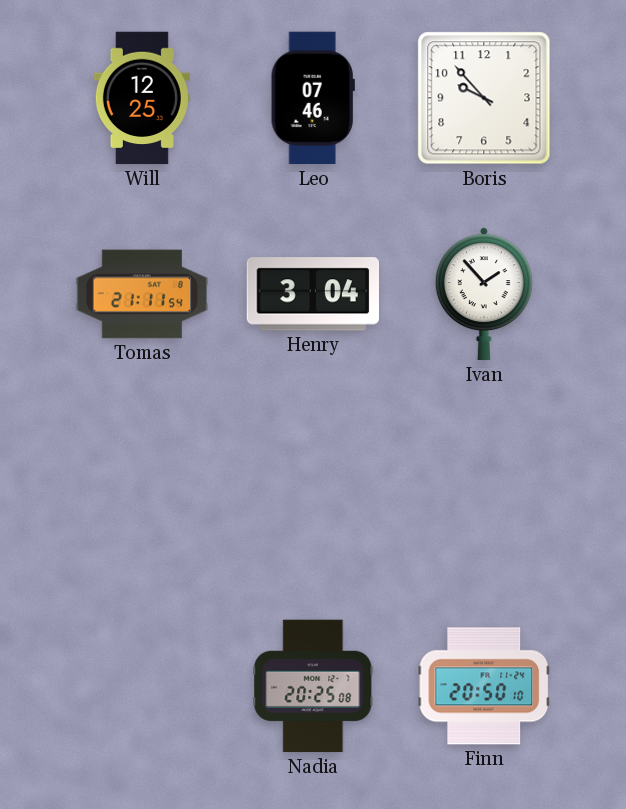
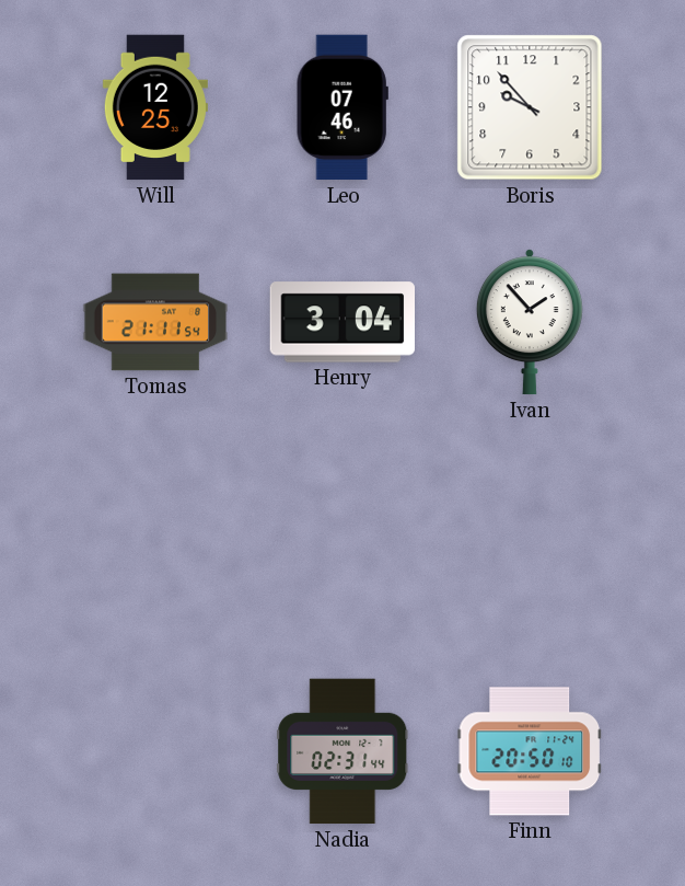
Nadia: 20:25 -> 02:31
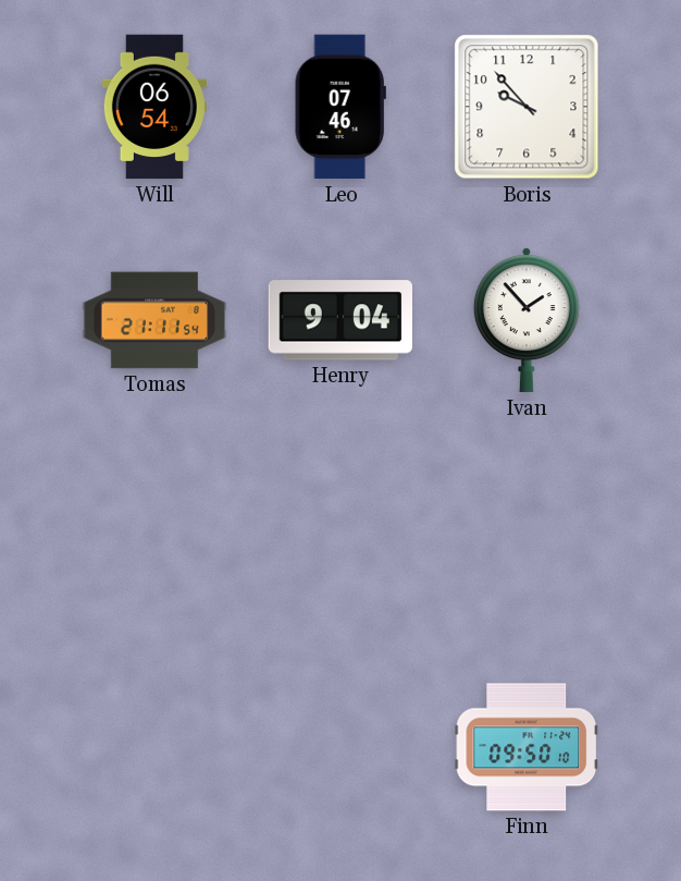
Will: 12:25 -> 06:54
Henry: 3:04 -> 9:04
Nadia: 02:31 -> none
Finn: 20:50 -> 09:50
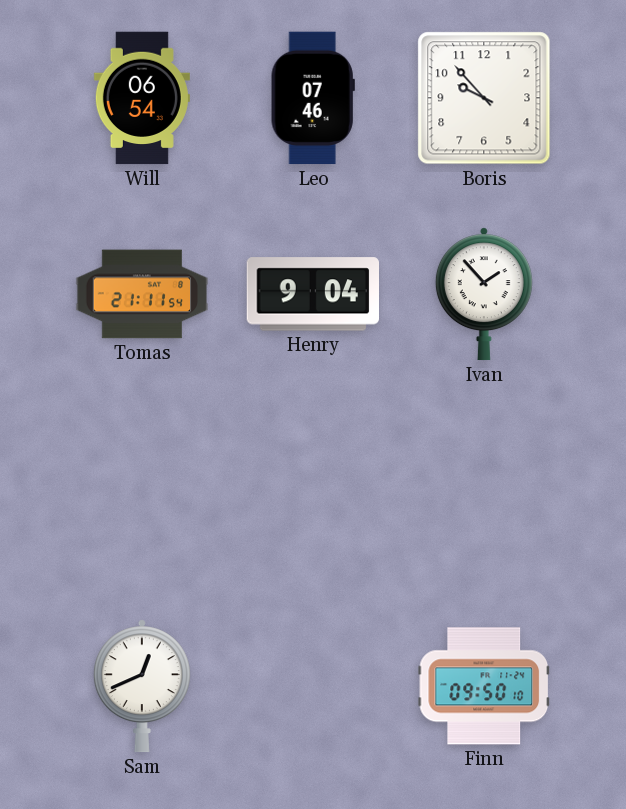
Sam: none -> 12:41
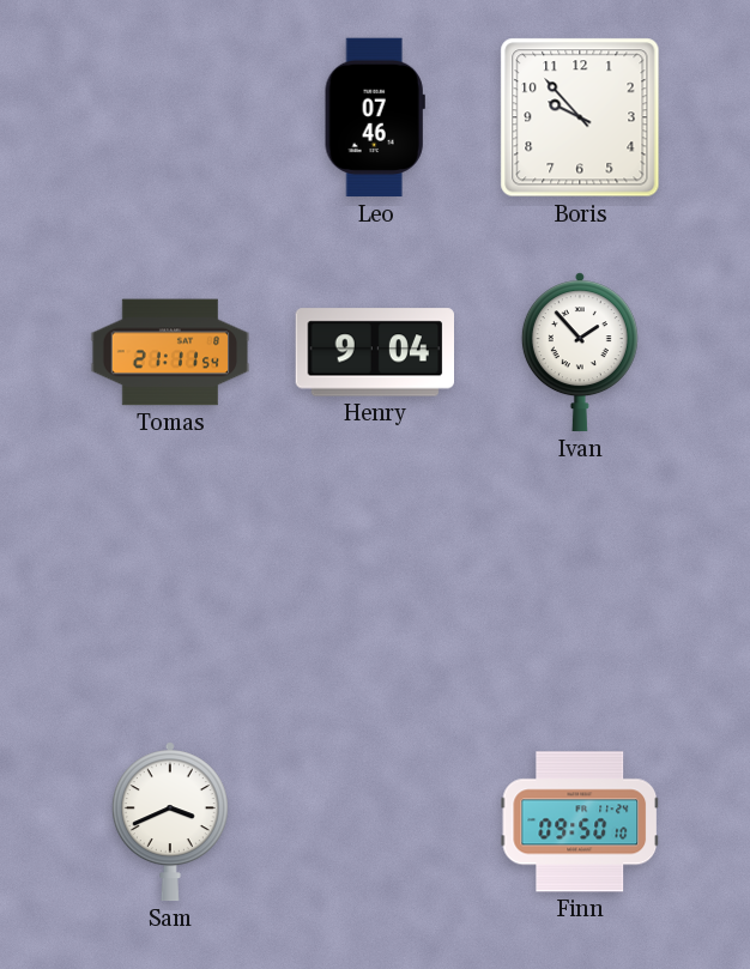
Will: 06:54 -> none
Sam: 12:41 -> 3:41
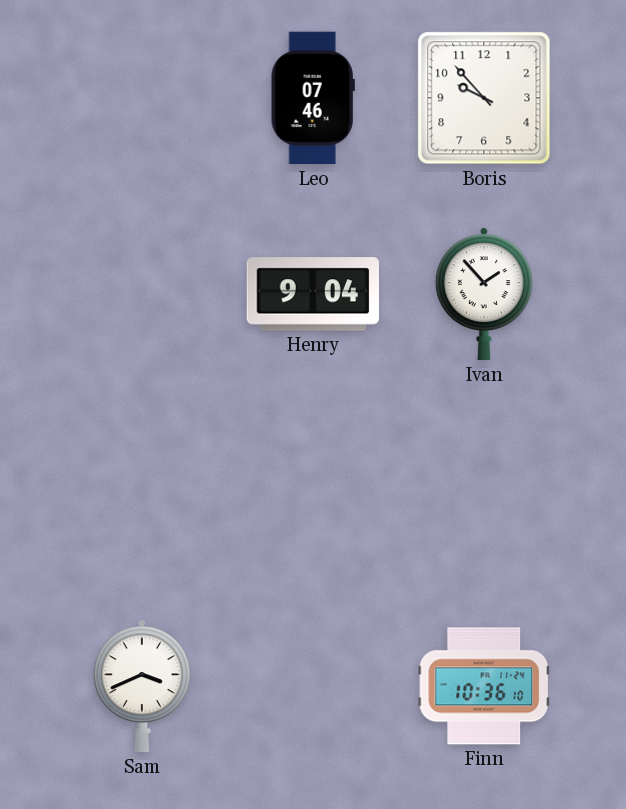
Tomas: 21:11 -> none
Finn: 09:50 -> 10:36
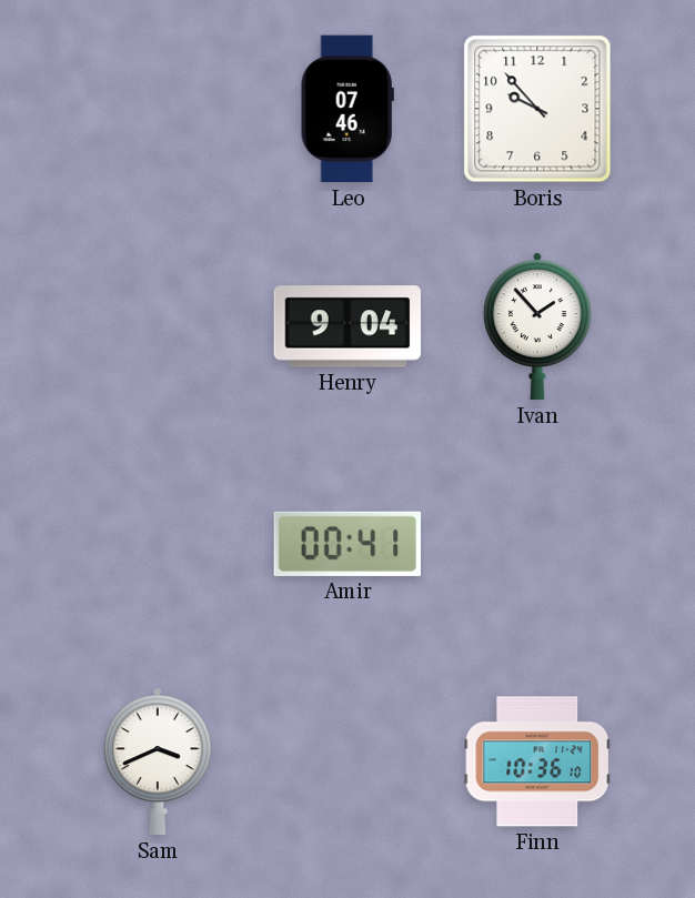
Amir: none -> 00:41
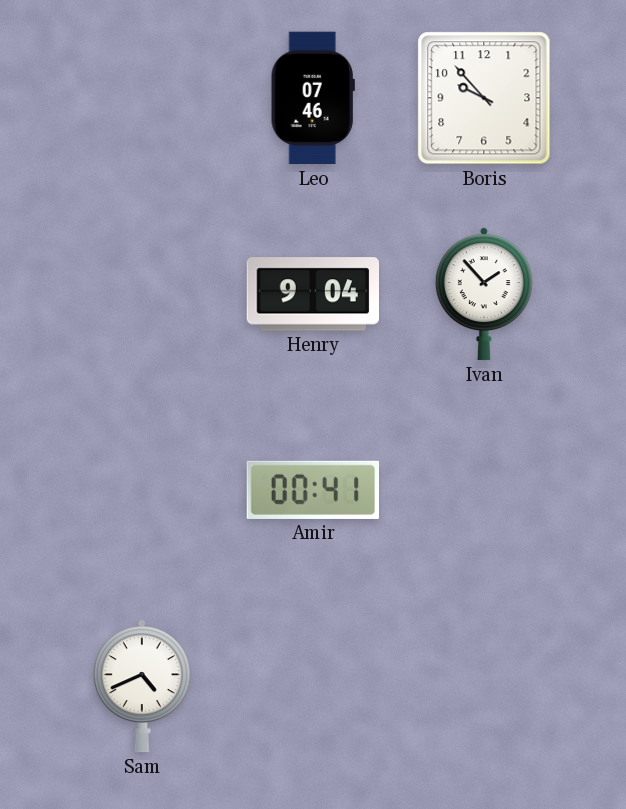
Sam: 3:41 -> 4:41
Finn: 10:36 -> none
